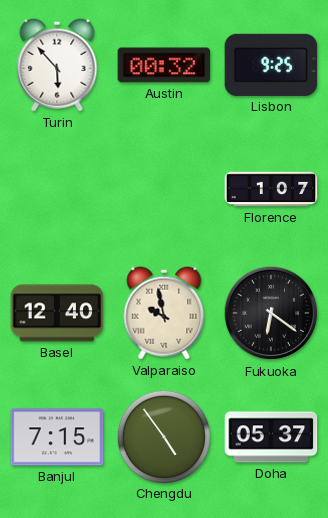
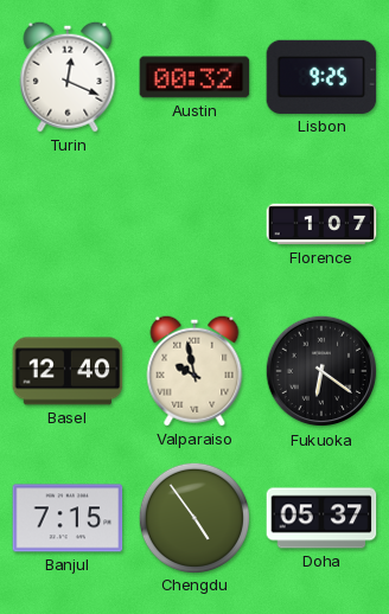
Turin: 5:53 -> 12:19
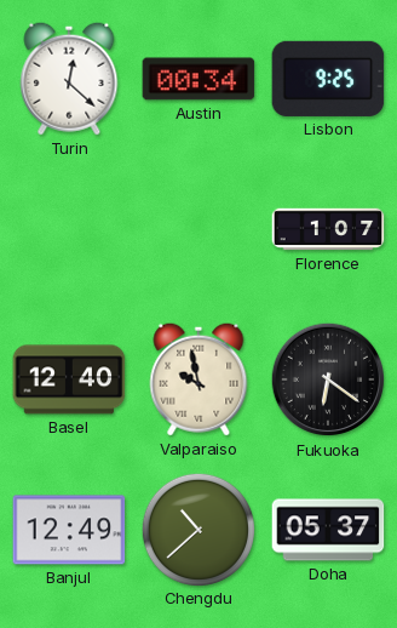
Turin: 12:19 -> 12:22
Austin: 00:32 -> 00:34
Banjul: 7:15 -> 12:49
Chengdu: 4:54 -> 10:38
